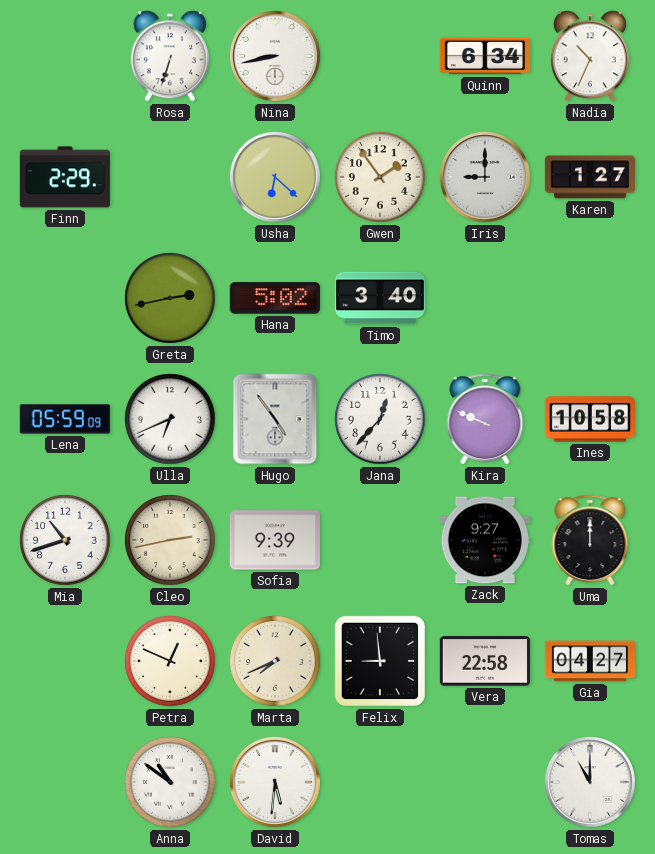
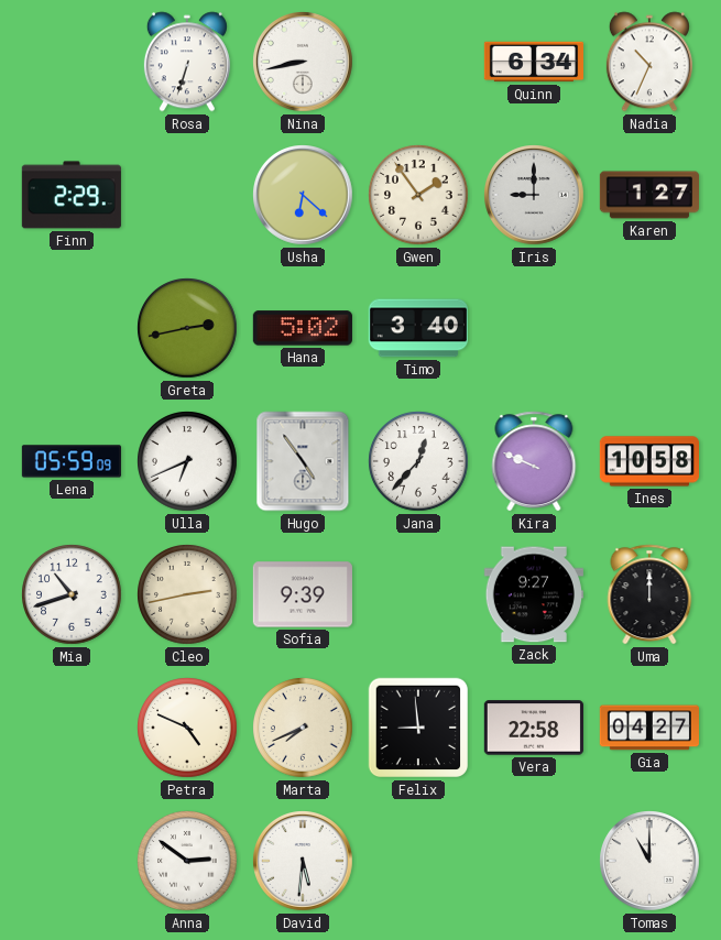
Petra: 12:49 -> 4:49
Anna: 10:51 -> 2:51
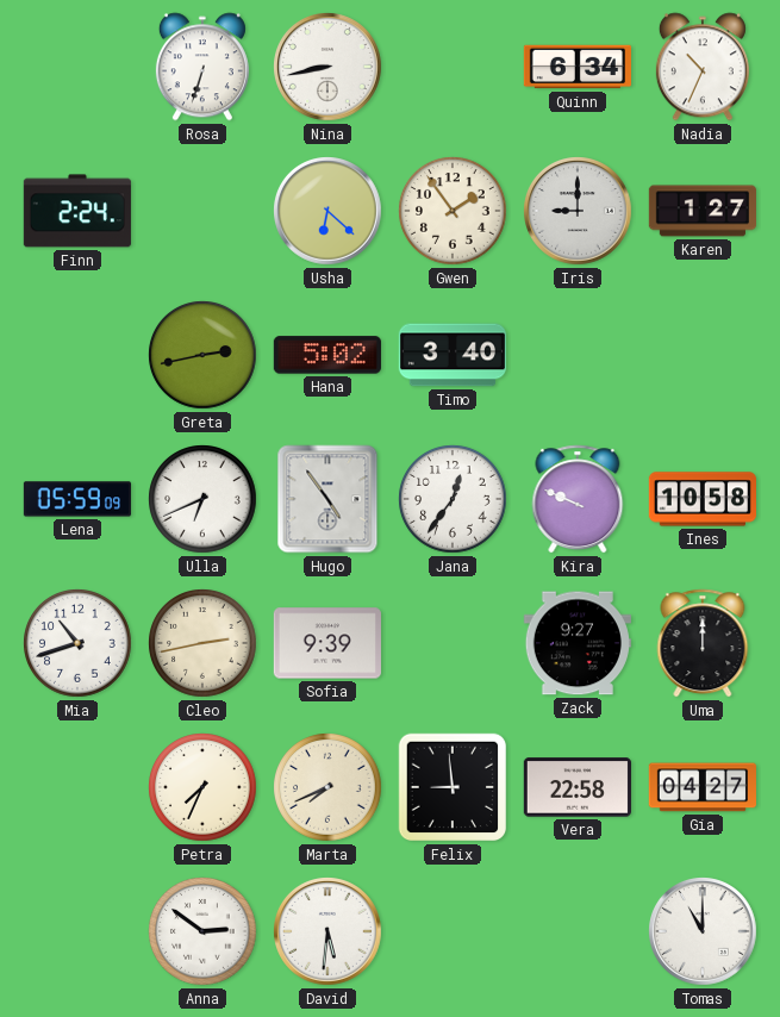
Finn: 2:29 -> 2:24
Jana: 12:37 -> 12:36
Petra: 4:49 -> 7:34
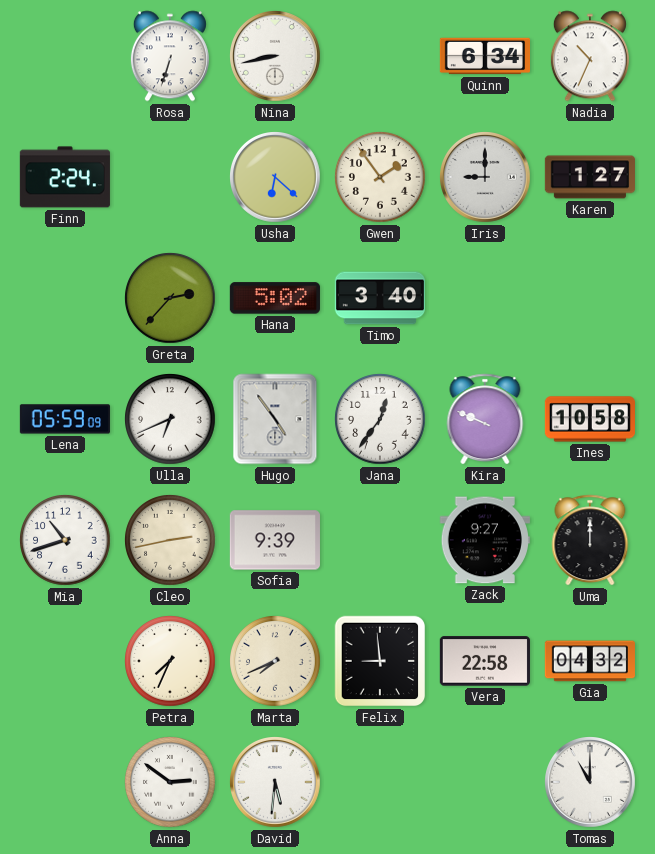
Greta: 2:43 -> 2:37
Gia: 04:27 -> 04:32
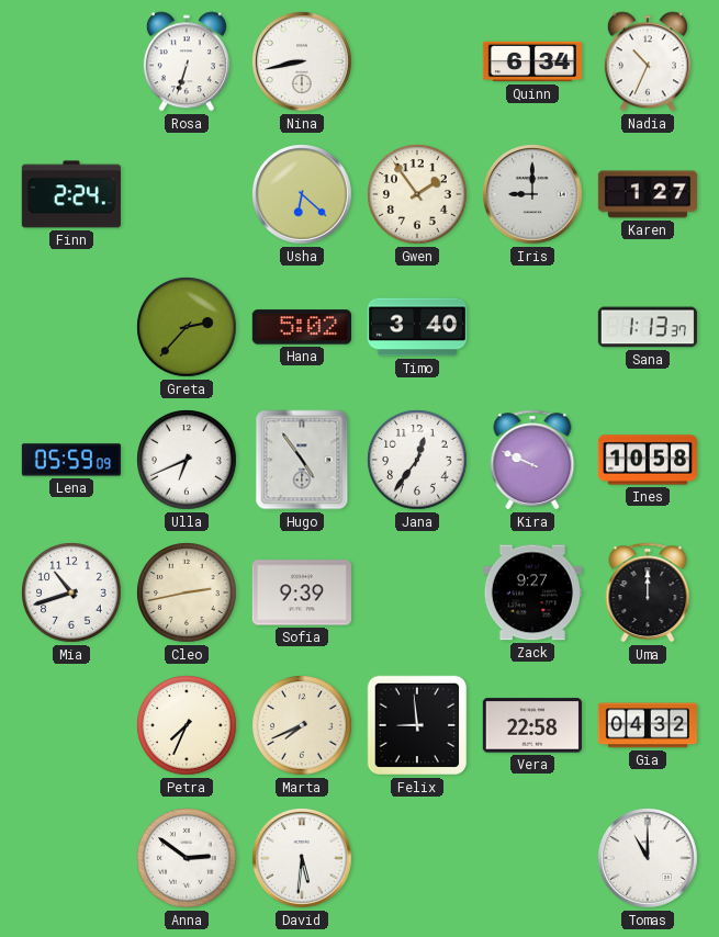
Sana: none -> 1:13
